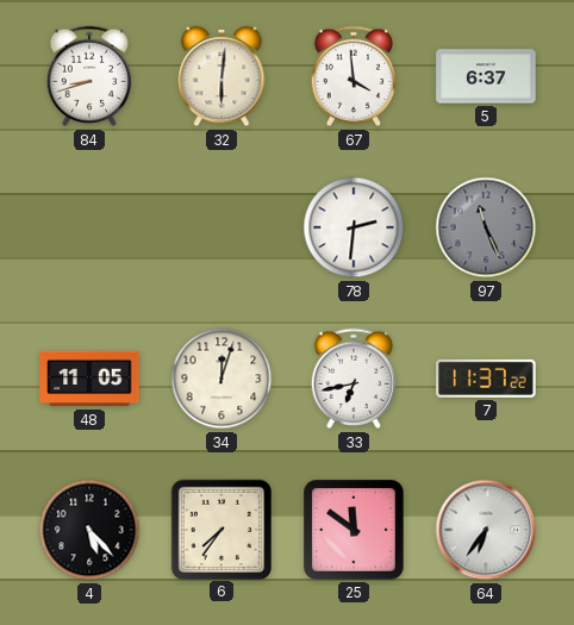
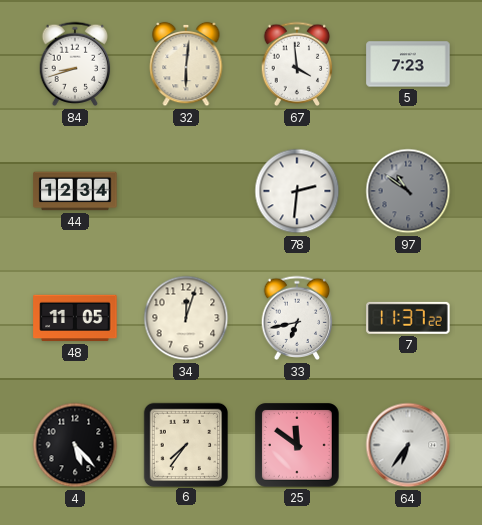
5: 6:37 -> 7:23
44: none -> 12:34
97: 11:26 -> 10:51
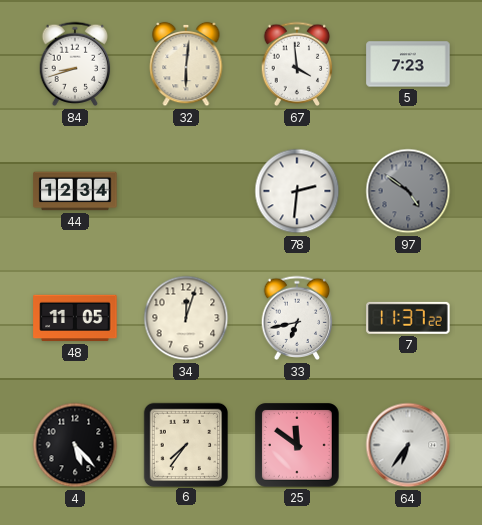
97: 10:51 -> 4:51
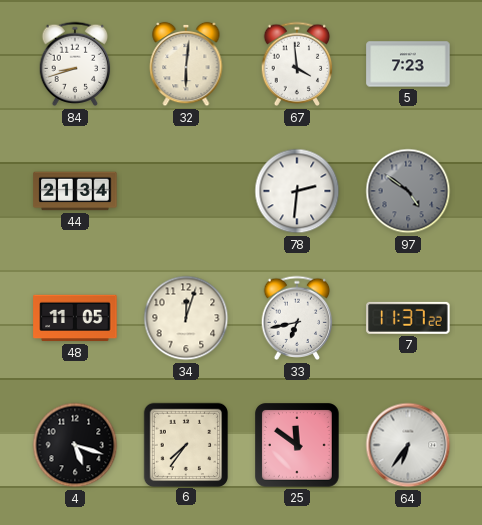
44: 12:34 -> 21:34
4: 5:23 -> 5:18
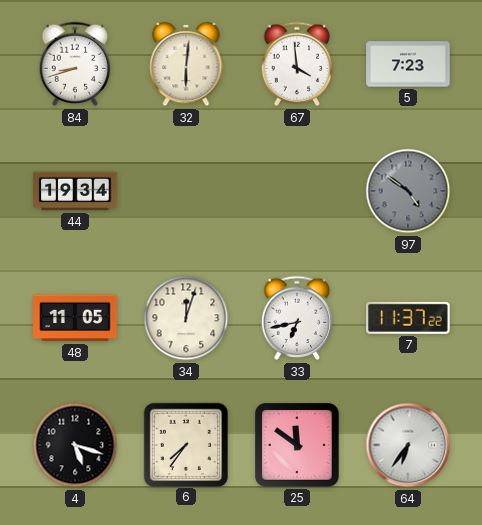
44: 21:34 -> 19:34
78: 2:31 -> none
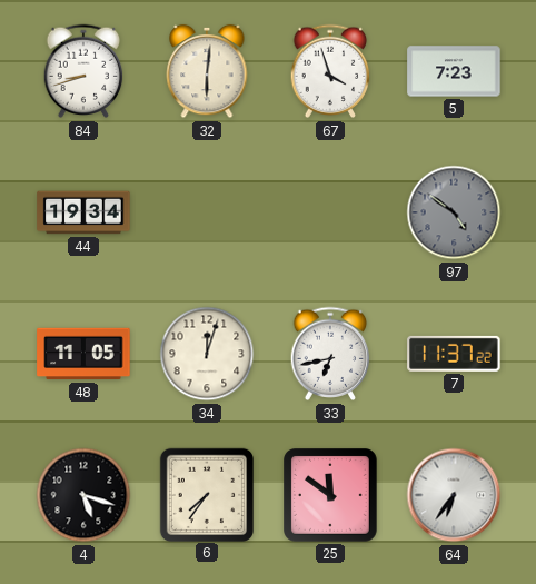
67: 3:59 -> 3:57
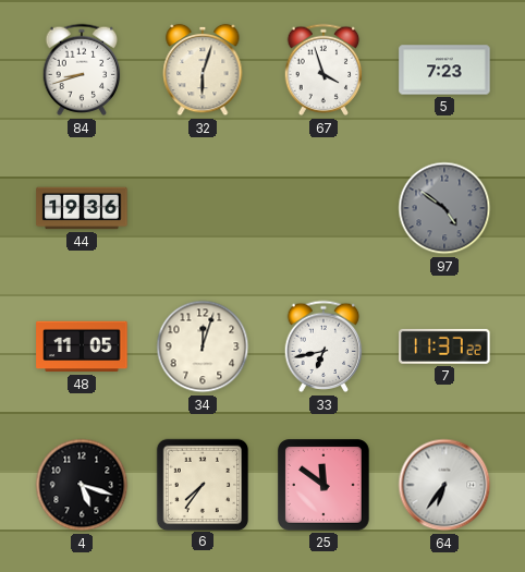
32: 6:01 -> 6:03
44: 19:34 -> 19:36
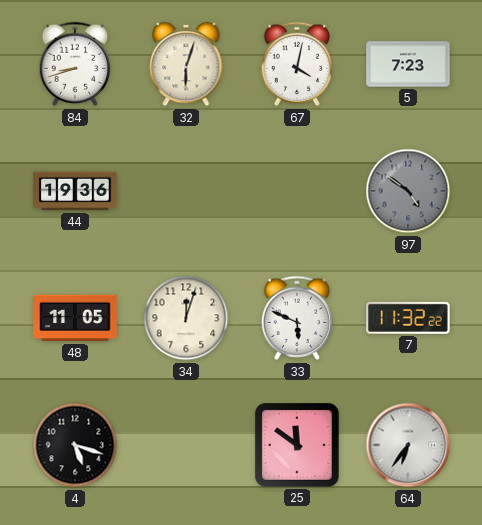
67: 3:57 -> 4:02
33: 6:43 -> 5:49
7: 11:37 -> 11:32
6: 7:36 -> none
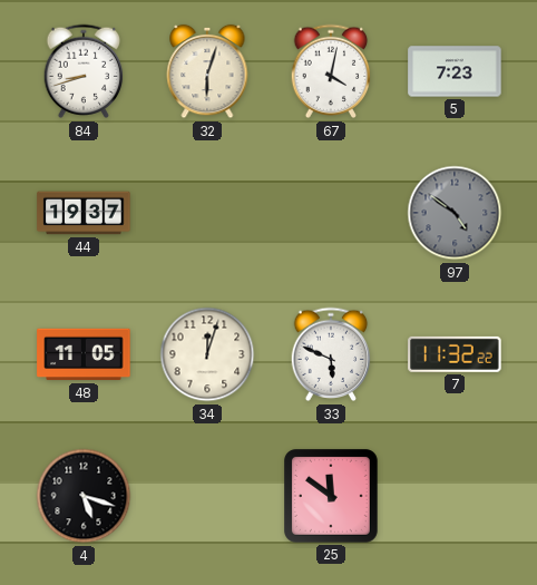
44: 19:36 -> 19:37
64: 6:36 -> none
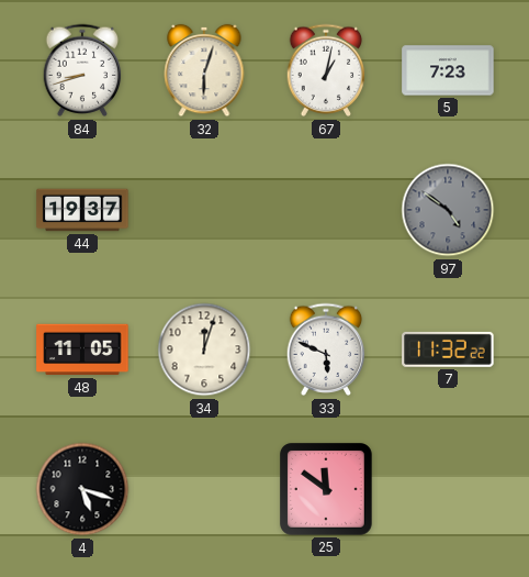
67: 4:02 -> 1:02
